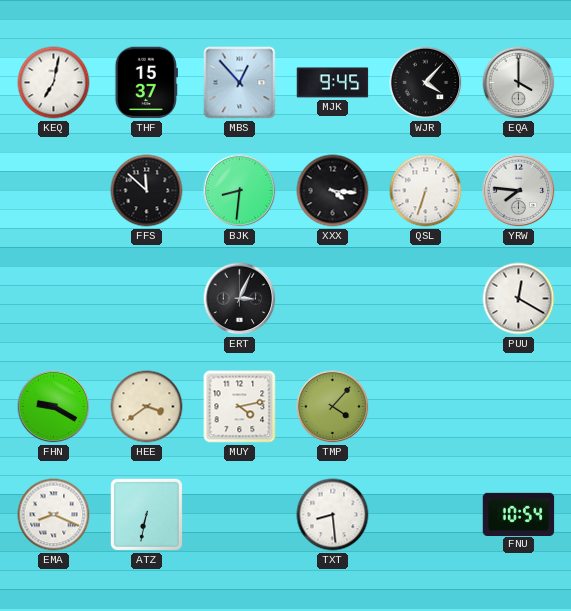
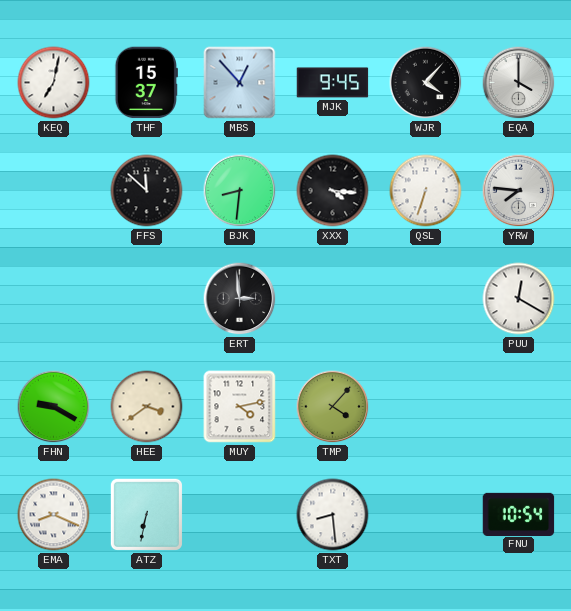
ERT: 3:04 -> 2:59
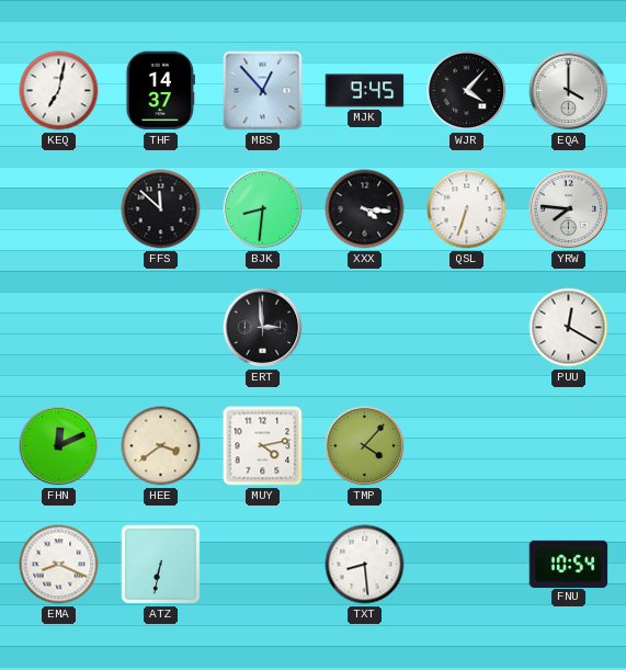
THF: 15:37 -> 14:37
FHN: 9:20 -> 12:11
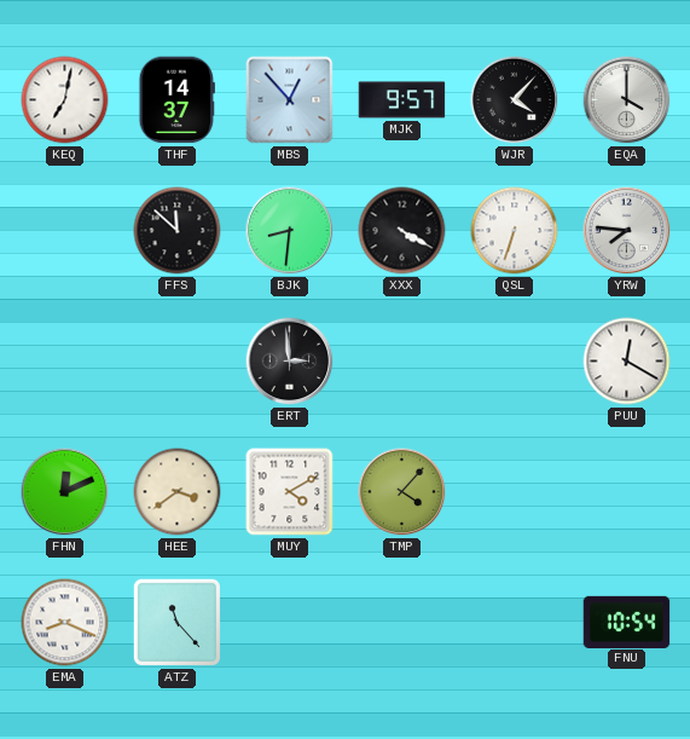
MJK: 9:45 -> 9:57
XXX: 4:16 -> 4:20
MUY: 4:13 -> 4:10
ATZ: 6:32 -> 11:23
TXT: 8:29 -> none
